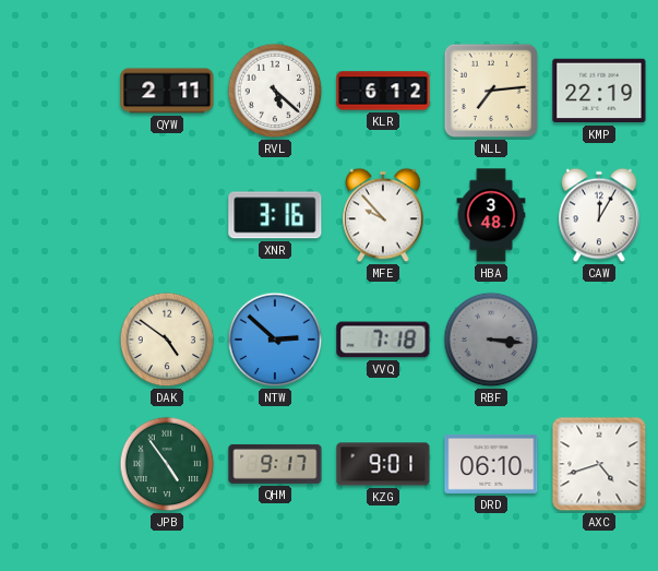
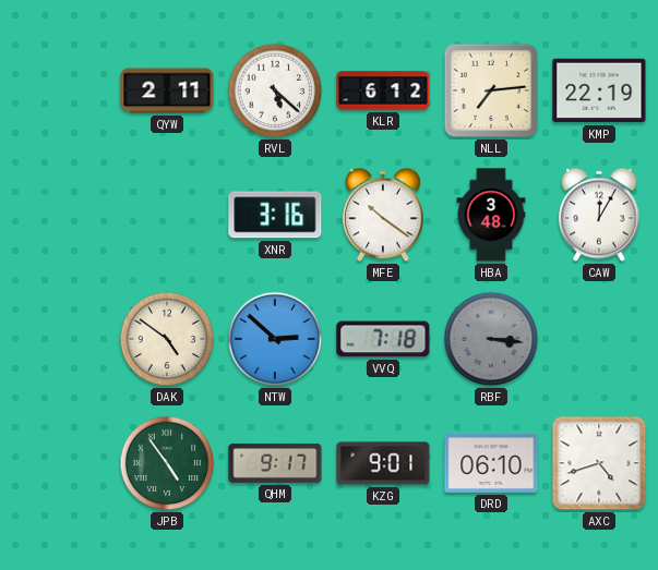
MFE: 9:53 -> 10:21
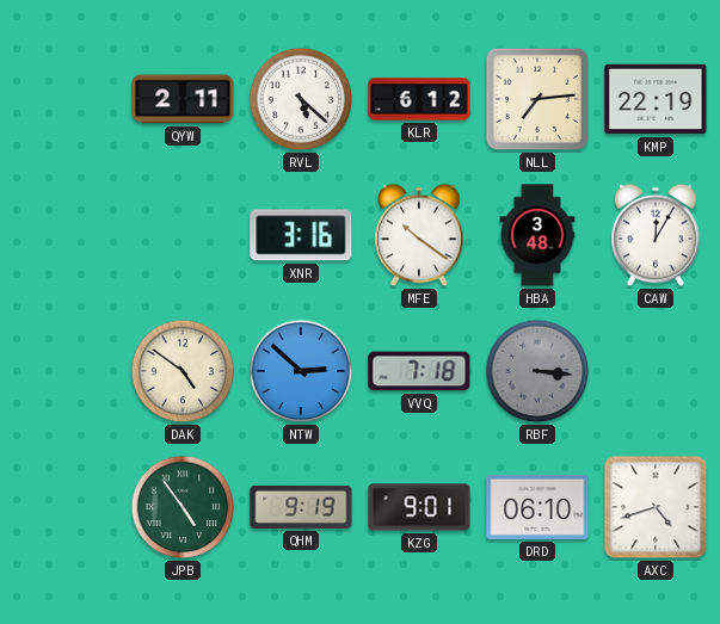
QHM: 9:17 -> 9:19
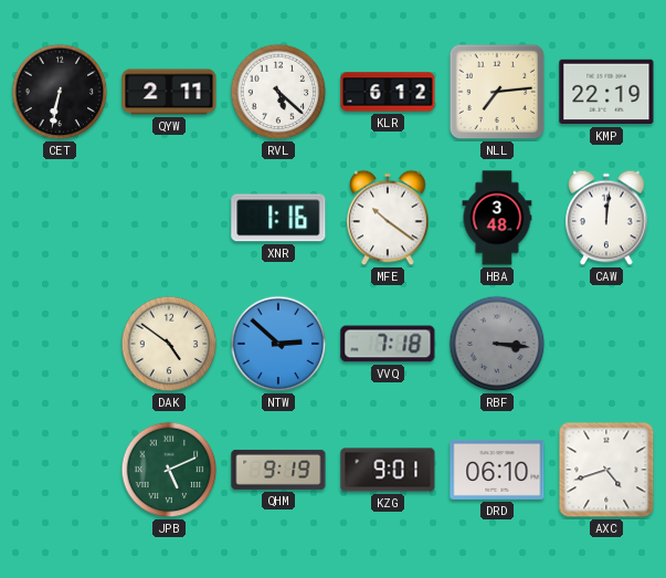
CET: none -> 6:32
XNR: 3:16 -> 1:16
CAW: 12:05 -> 12:01
JPB: 4:54 -> 5:11
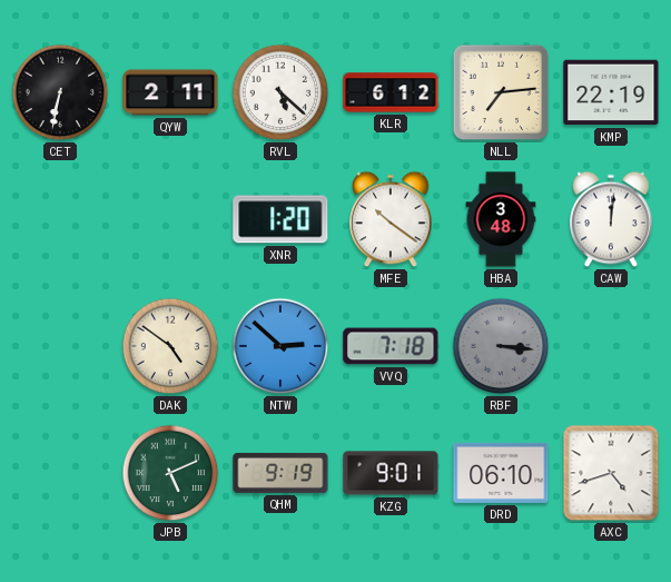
XNR: 1:16 -> 1:20
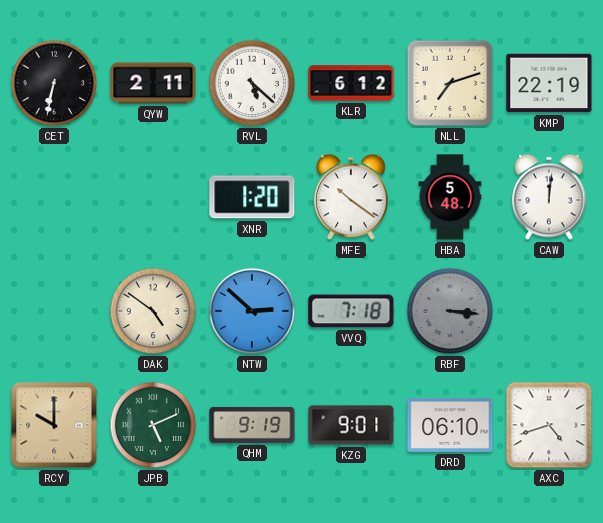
NLL: 7:14 -> 7:12
HBA: 3:48 -> 5:48
RCY: none -> 10:00
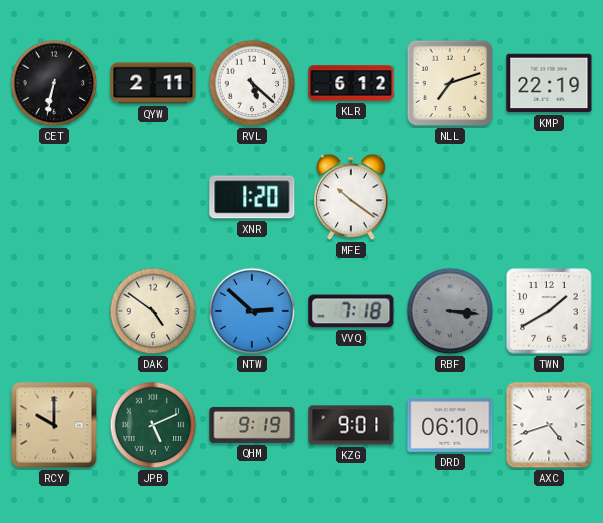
HBA: 5:48 -> none
CAW: 12:01 -> none
TWN: none -> 1:40
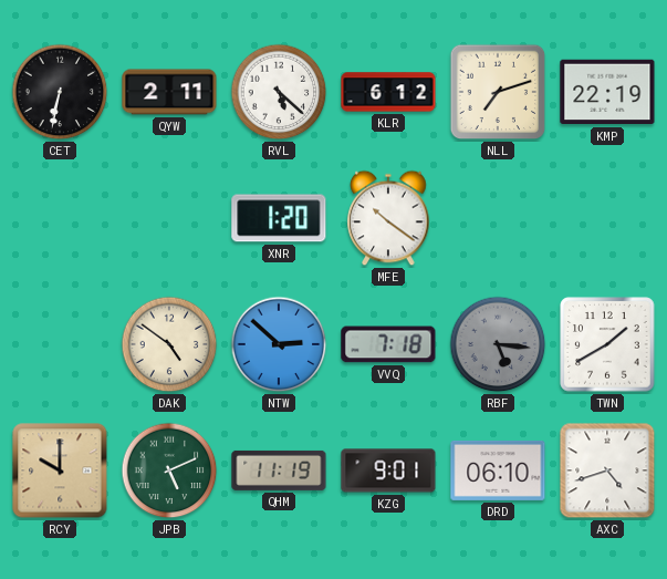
RBF: 3:16 -> 5:16
QHM: 9:19 -> 11:19
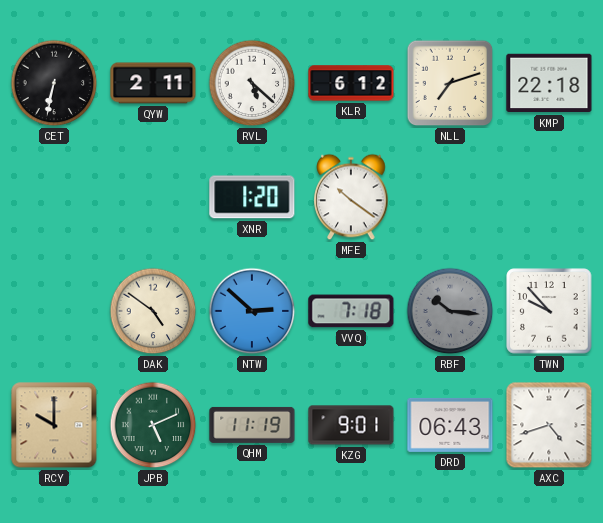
KMP: 22:19 -> 22:18
RBF: 5:16 -> 10:16
TWN: 1:40 -> 9:53
DRD: 06:10 -> 06:43
